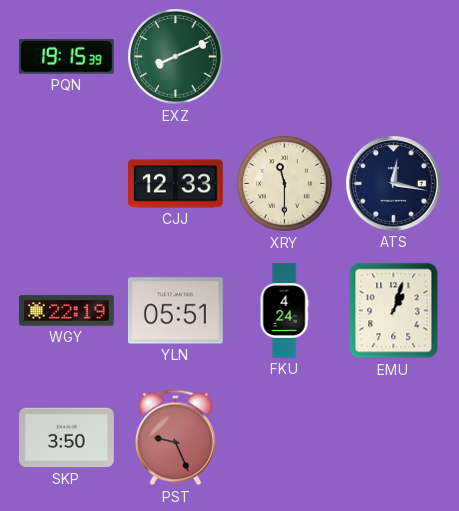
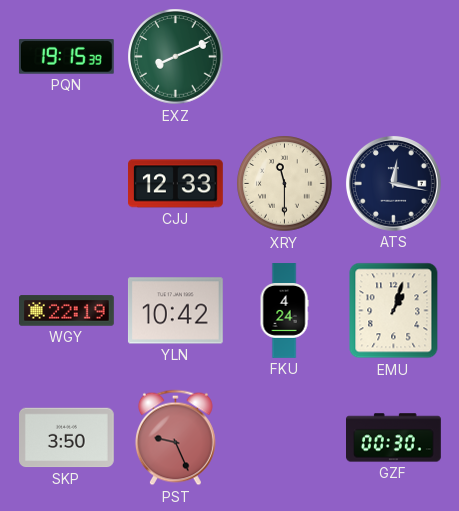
YLN: 05:51 -> 10:42
GZF: none -> 00:30
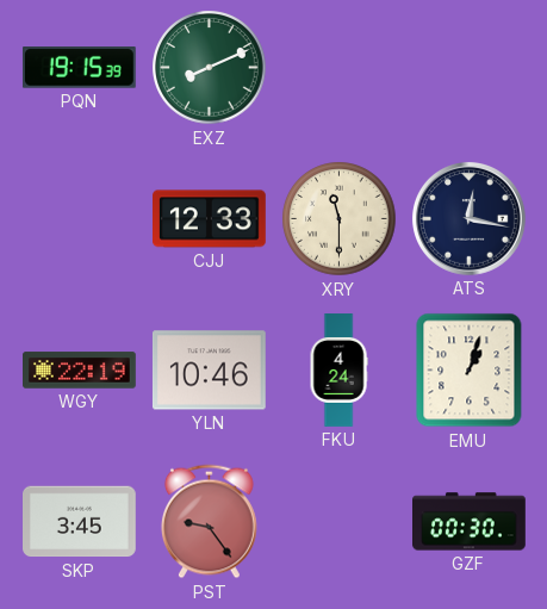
YLN: 10:42 -> 10:46
SKP: 3:50 -> 3:45
PST: 9:26 -> 9:24
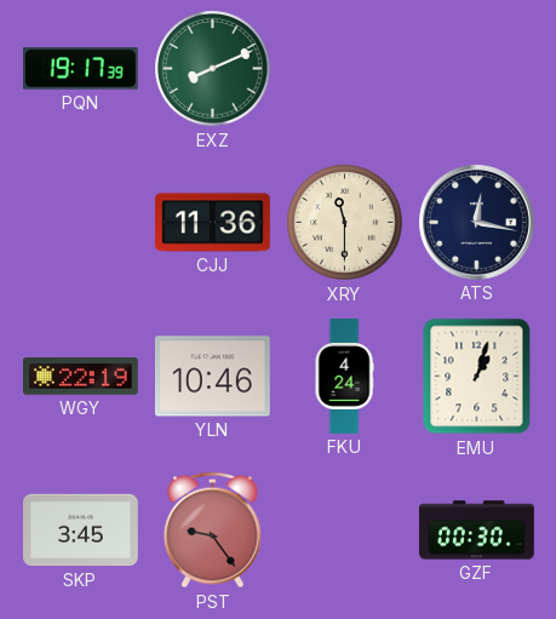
PQN: 19:15 -> 19:17
CJJ: 12:33 -> 11:36
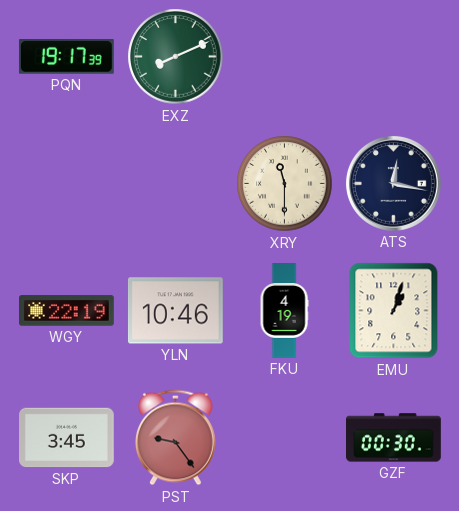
CJJ: 11:36 -> none
FKU: 4:24 -> 4:19
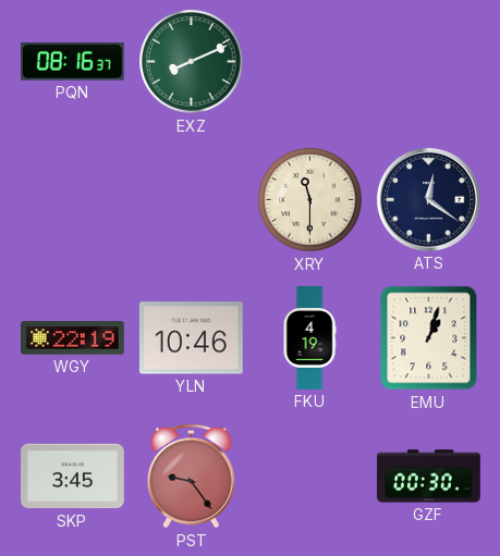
PQN: 19:17 -> 08:16
ATS: 12:17 -> 12:21
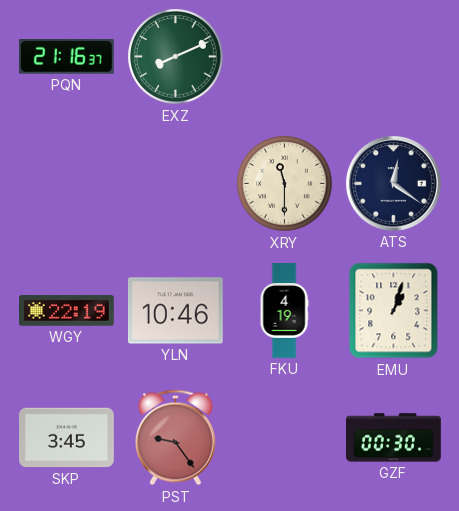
PQN: 08:16 -> 21:16
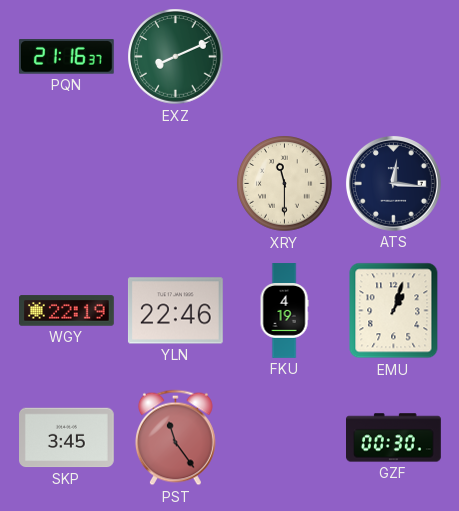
ATS: 12:21 -> 12:16
YLN: 10:46 -> 22:46
PST: 9:24 -> 11:24
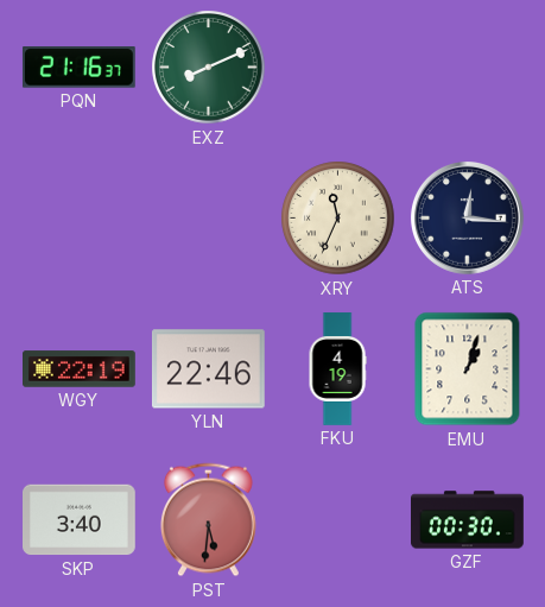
XRY: 11:30 -> 11:34
SKP: 3:45 -> 3:40
PST: 11:24 -> 5:31
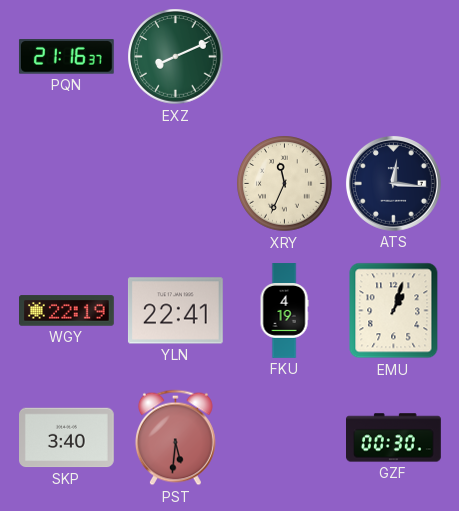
YLN: 22:46 -> 22:41
